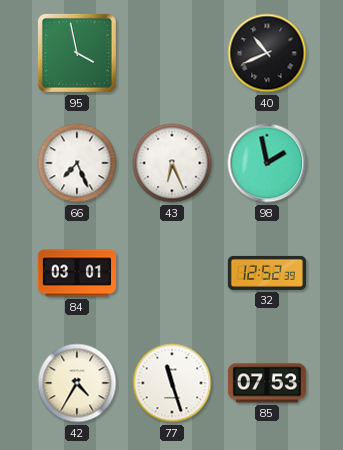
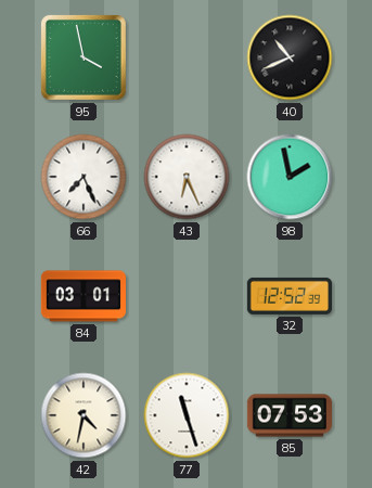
42: 4:35 -> 4:32
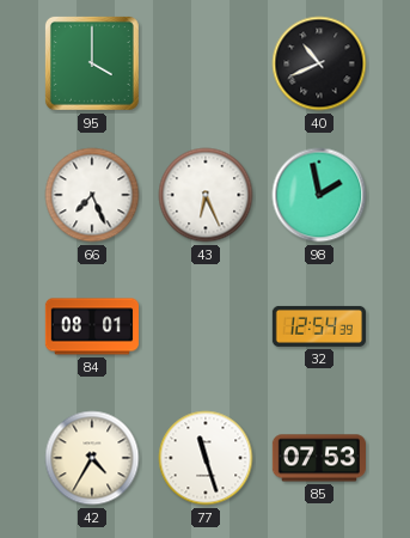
95: 3:58 -> 4:00
84: 03:01 -> 08:01
32: 12:52 -> 12:54
42: 4:32 -> 4:35
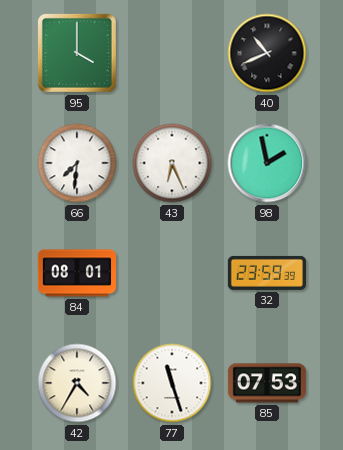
66: 7:26 -> 7:31
32: 12:54 -> 23:59
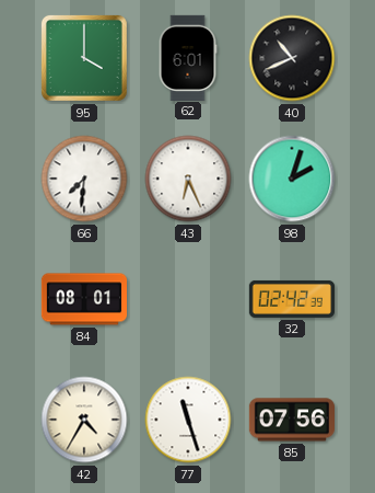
62: none -> 6:01
98: 1:58 -> 2:03
32: 23:59 -> 02:42
85: 07:53 -> 07:56
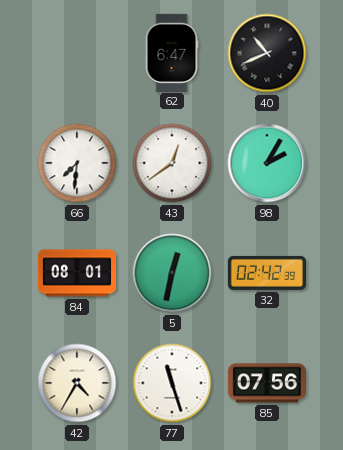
95: 4:00 -> none
62: 6:01 -> 6:47
43: 6:26 -> 12:39
98: 2:03 -> 2:05
5: none -> 12:32
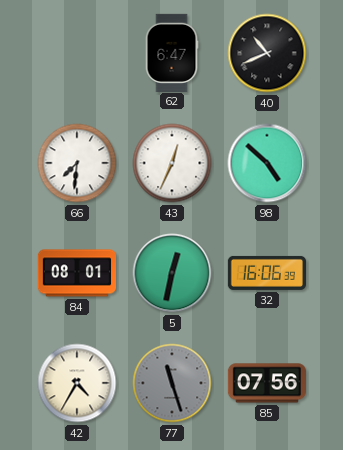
43: 12:39 -> 12:34
98: 2:05 -> 4:52
32: 02:42 -> 16:06
77 dial: white -> grey
